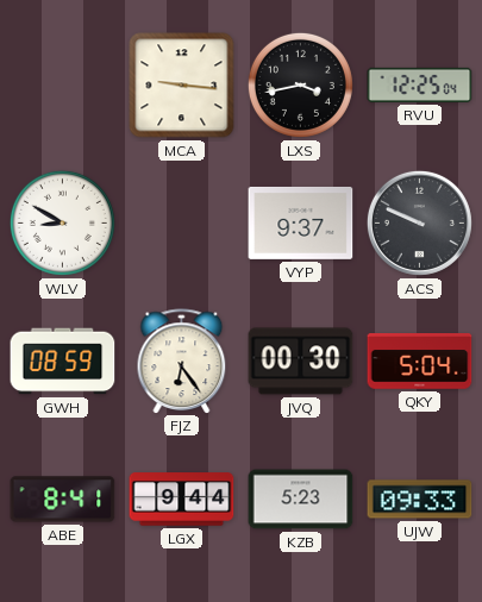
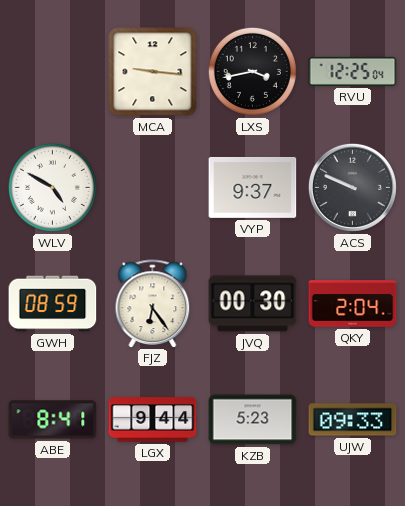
WLV: 8:50 -> 4:50
QKY: 5:04 -> 2:04
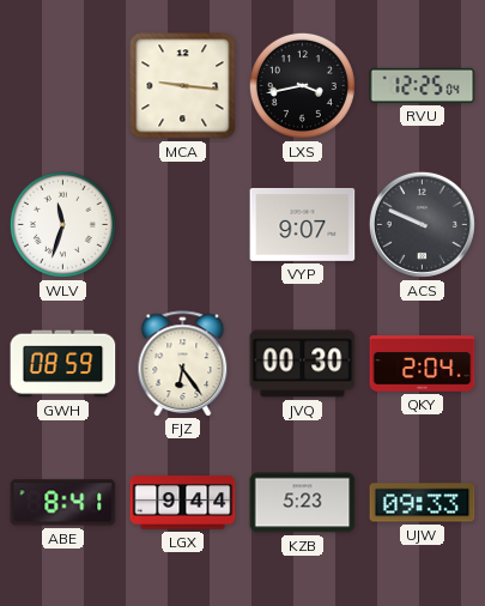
WLV: 4:50 -> 11:33
VYP: 9:37 -> 9:07
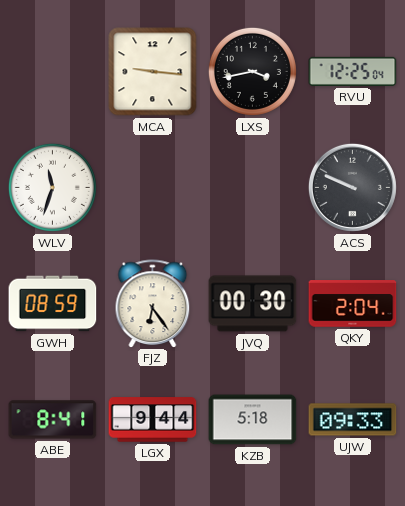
VYP: 9:07 -> none
KZB: 5:23 -> 5:18
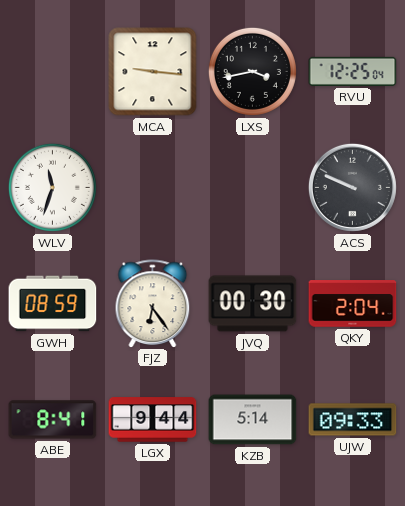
KZB: 5:18 -> 5:14
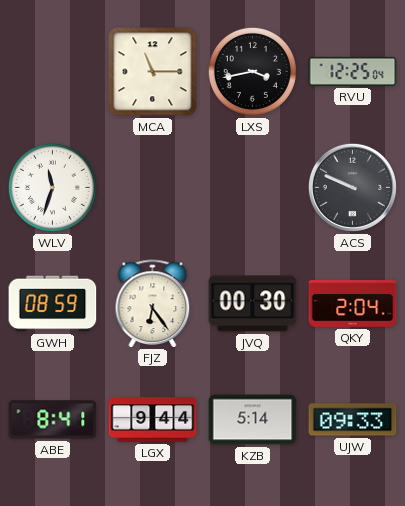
MCA: 9:16 -> 11:15
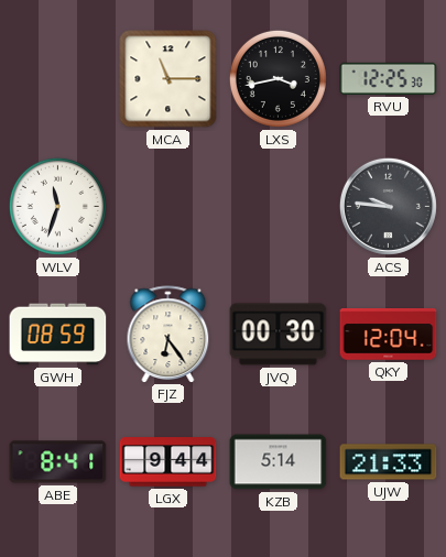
RVU: 12:25:04 -> 12:25:30
ACS: 9:49 -> 9:46
QKY: 2:04 -> 12:04
UJW: 09:33 -> 21:33
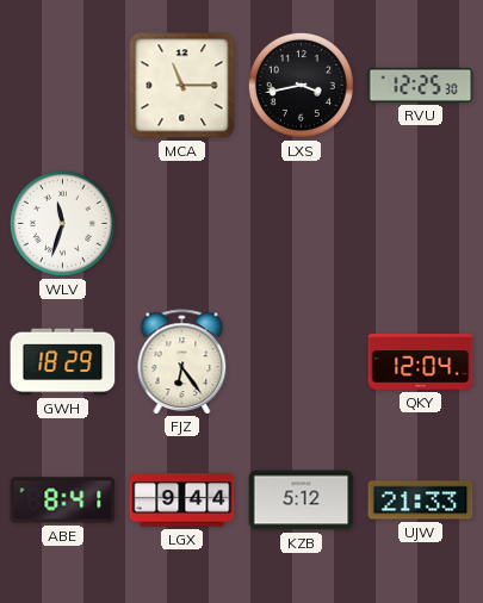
ACS: 9:46 -> none
GWH: 08:59 -> 18:29
JVQ: 00:30 -> none
KZB: 5:14 -> 5:12
